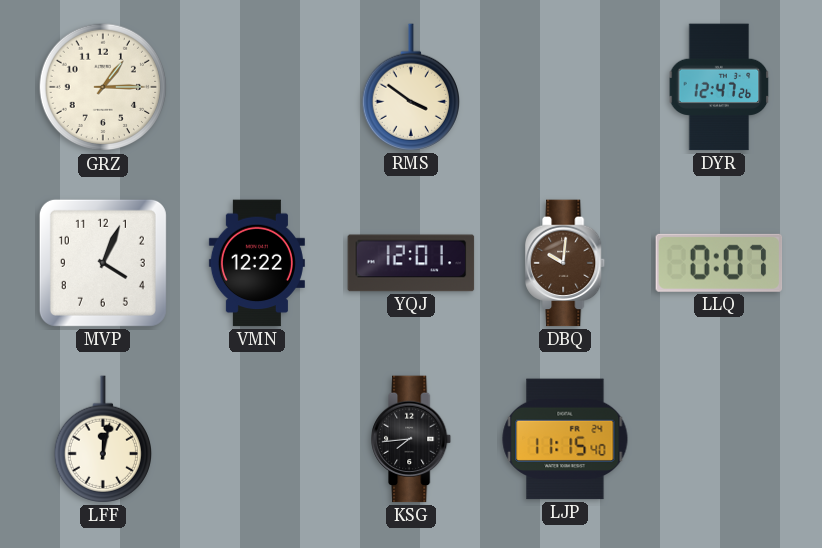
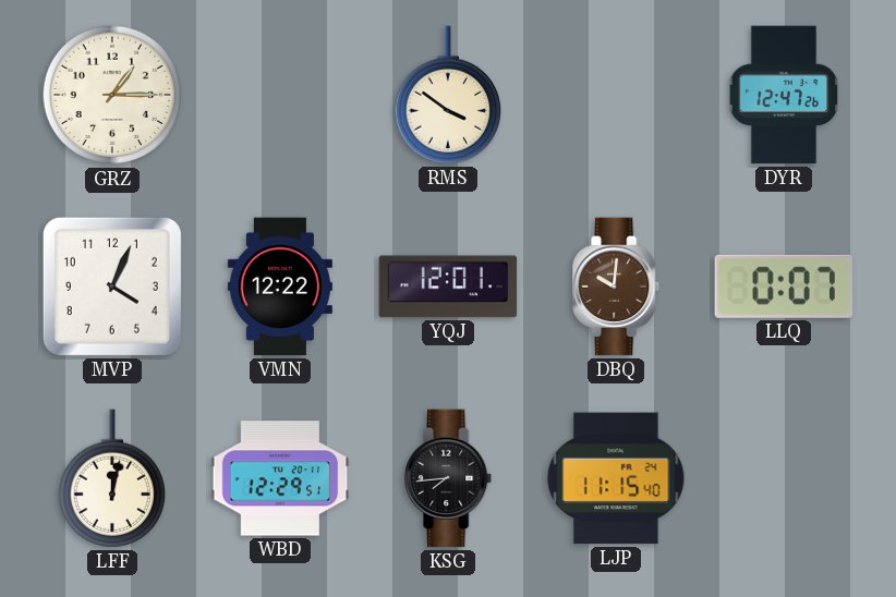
WBD: none -> 12:29
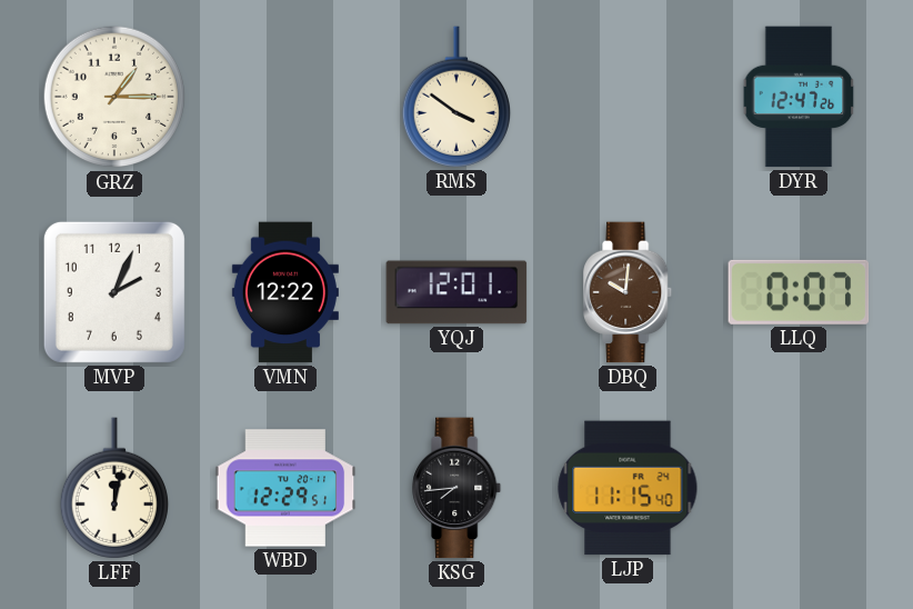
MVP: 4:04 -> 2:04
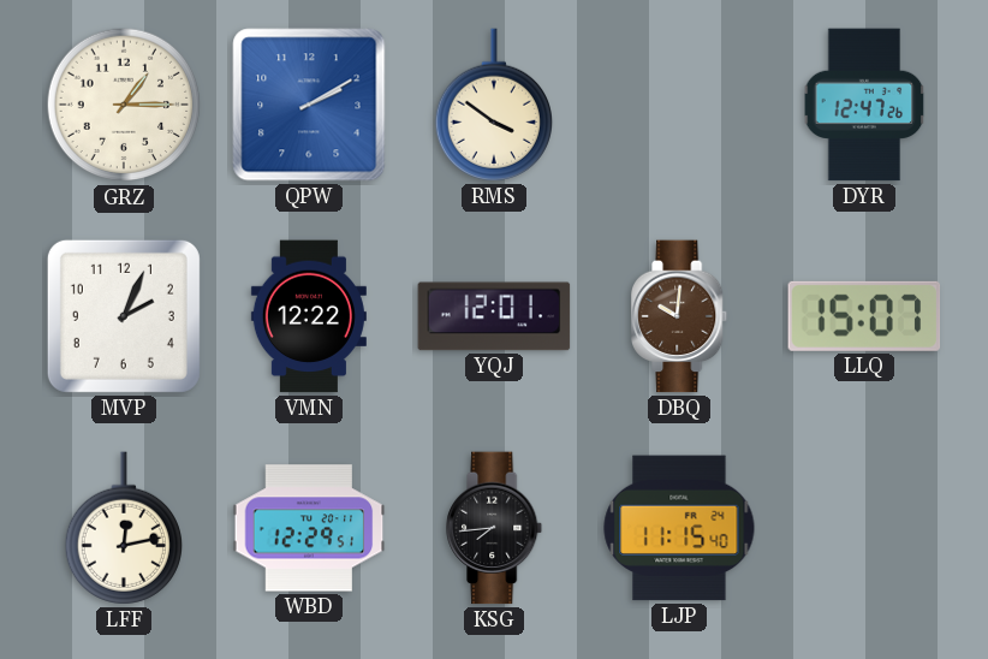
QPW: none -> 2:10
LLQ: 0:07 -> 15:07
LFF: 12:02 -> 12:13
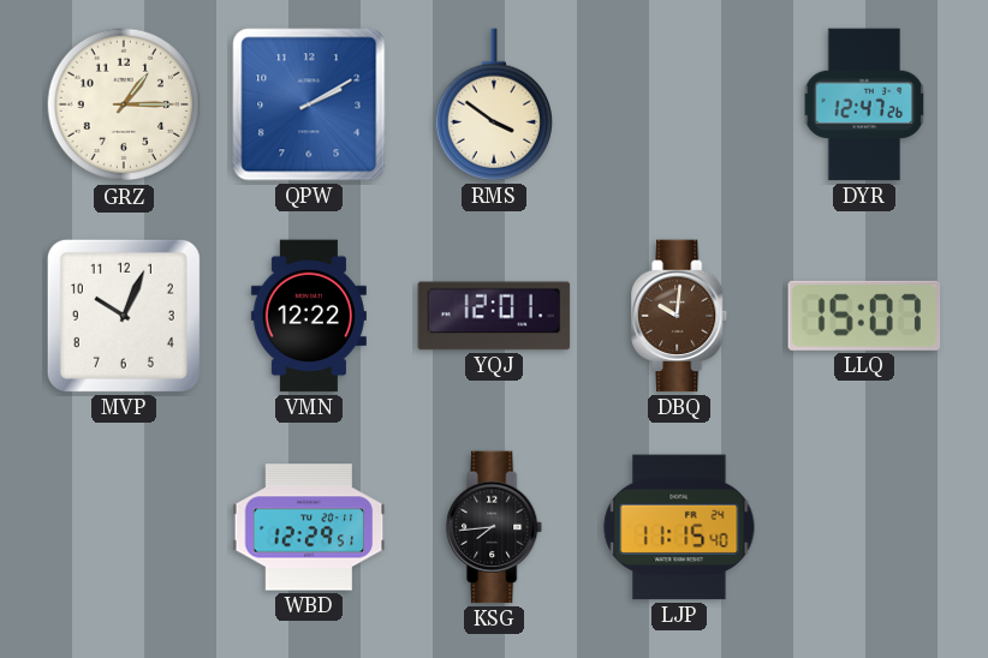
MVP: 2:04 -> 10:04
LFF: 12:13 -> none
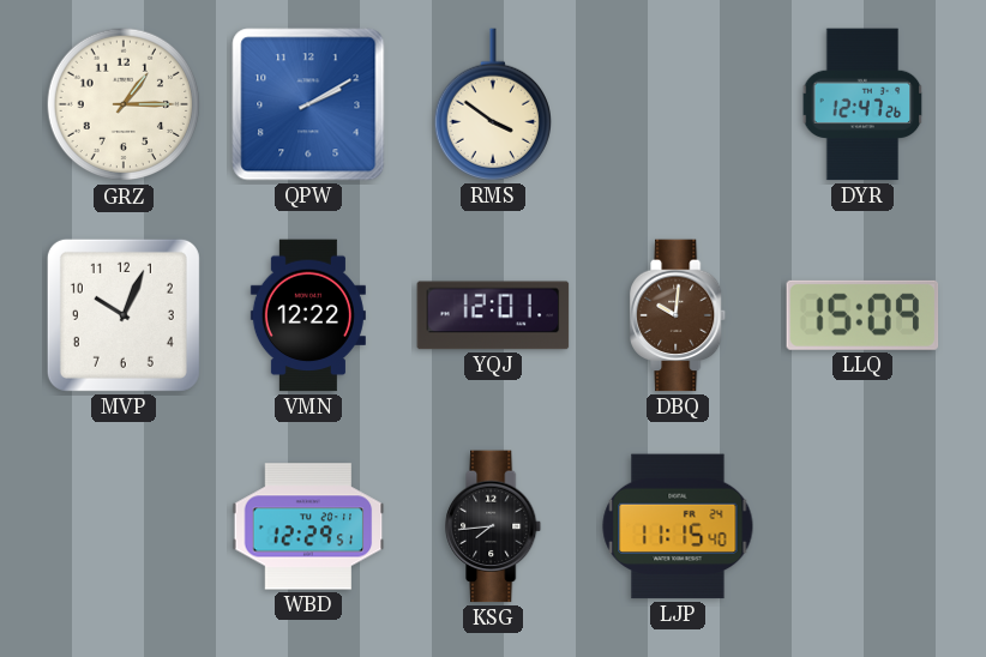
LLQ: 15:07 -> 15:09
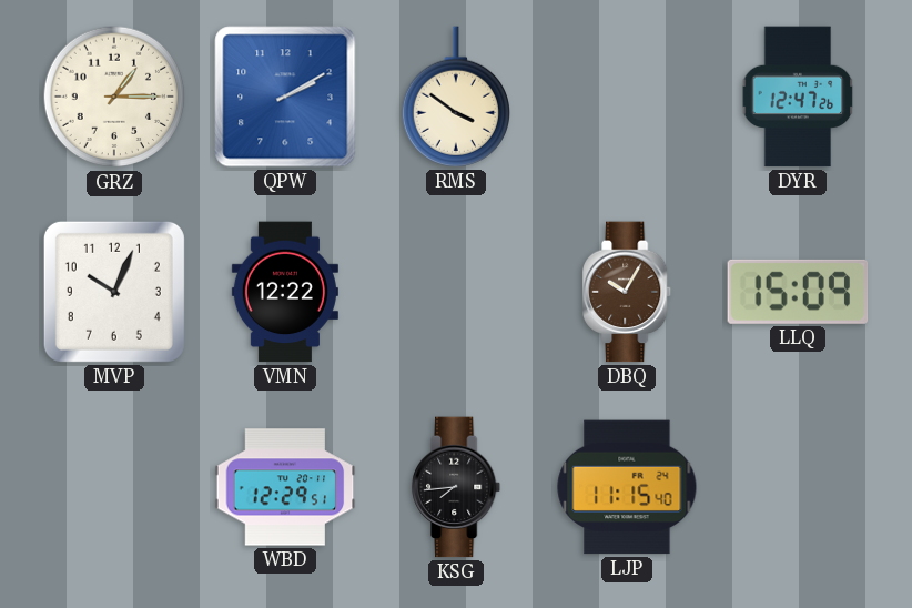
YQJ: 12:01 -> none
DBQ: 10:01 -> 10:05
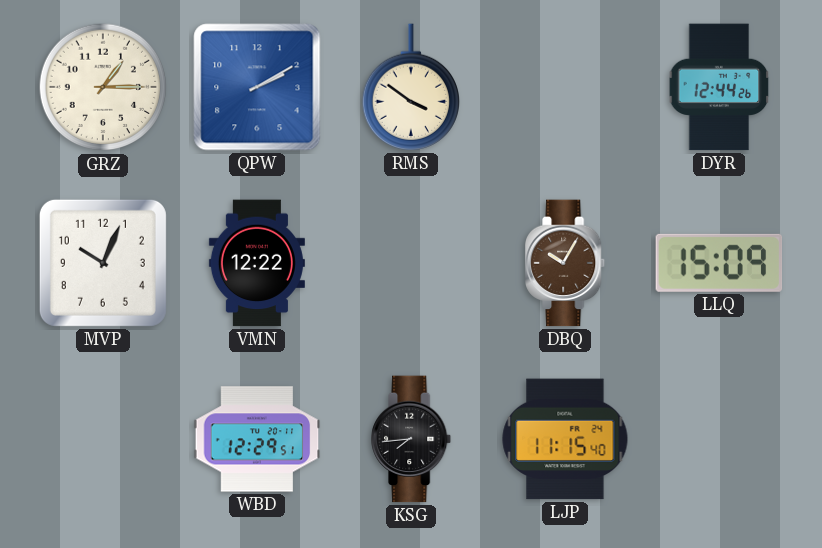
DYR: 12:47 -> 12:44
